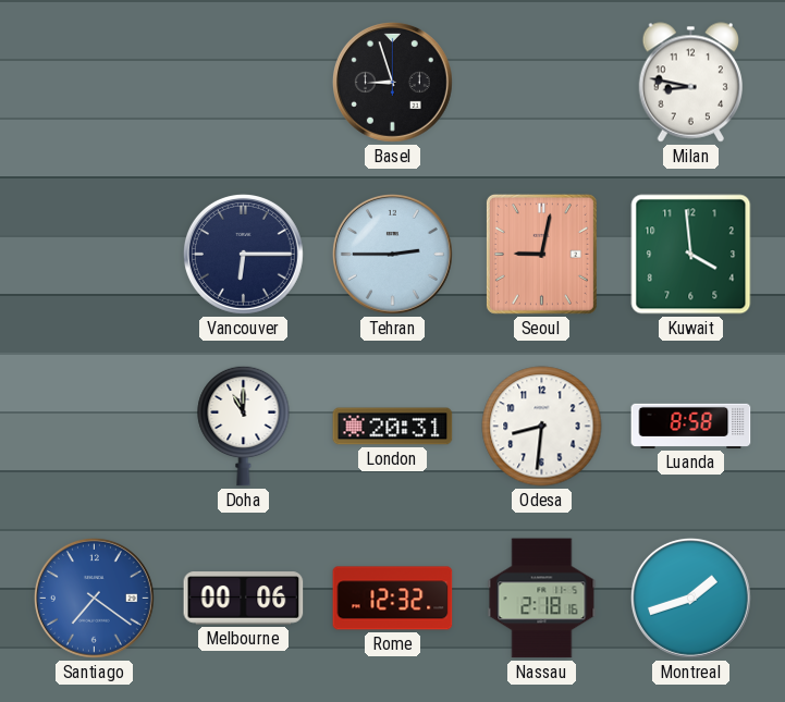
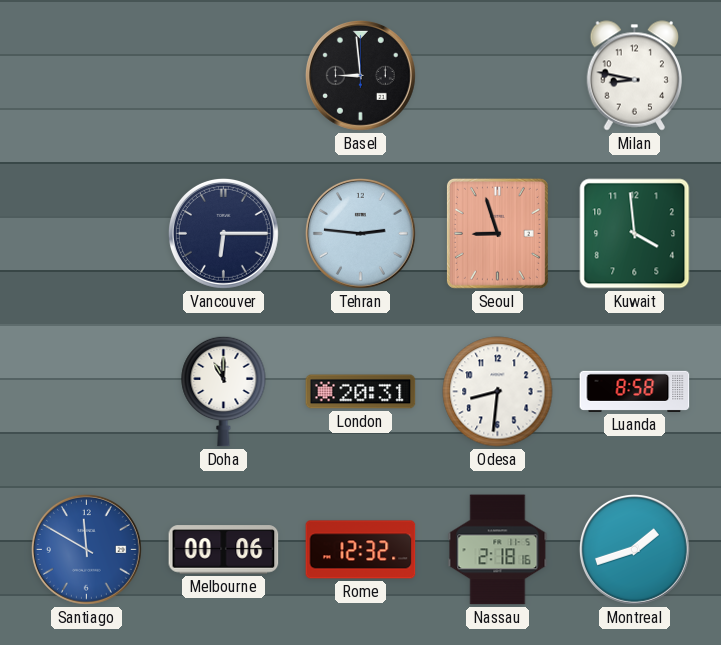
Basel: 8:57 -> 8:59
Tehran: 2:45 -> 2:46
Seoul: 9:02 -> 8:57
Santiago: 7:21 -> 11:50
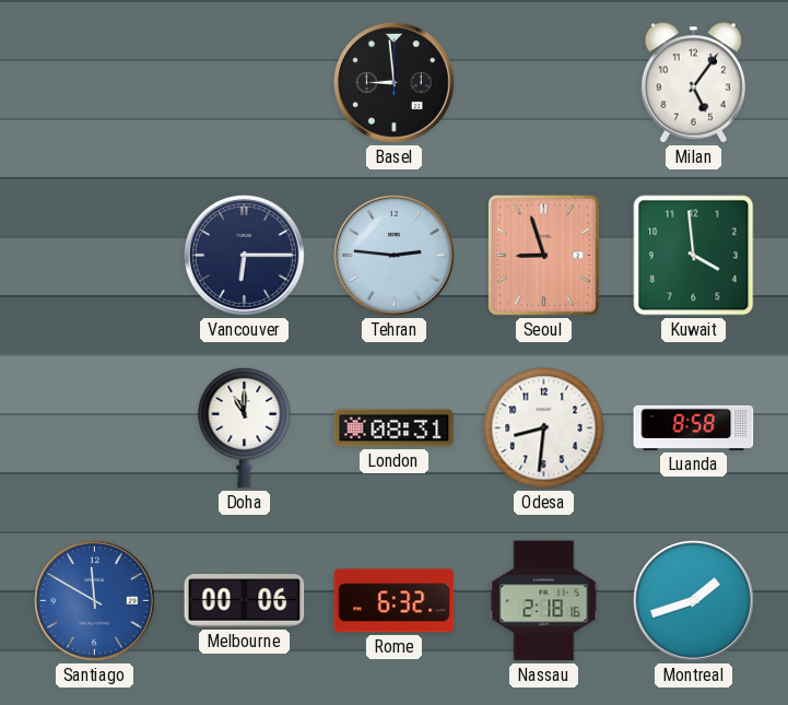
Milan: 8:47 -> 5:06
London: 20:31 -> 08:31
Rome: 12:32 -> 6:32
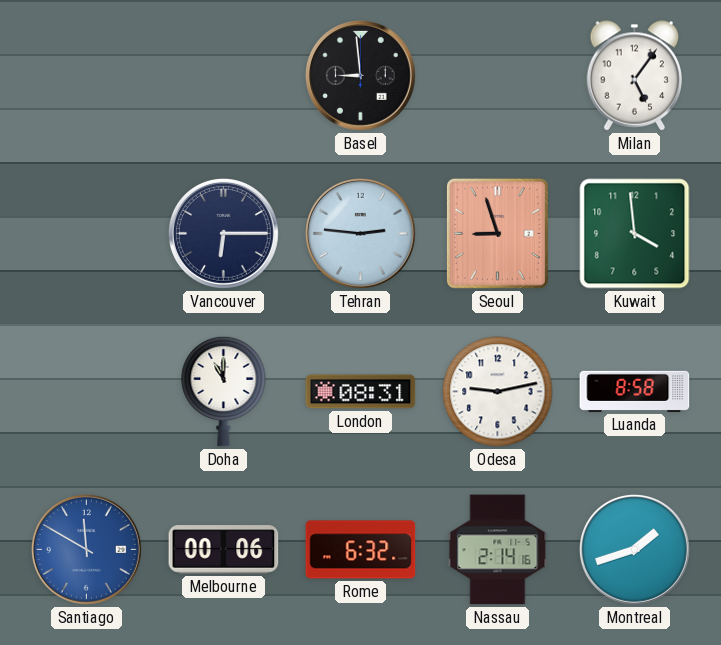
Odesa: 8:31 -> 9:13
Nassau: 2:18 -> 2:14
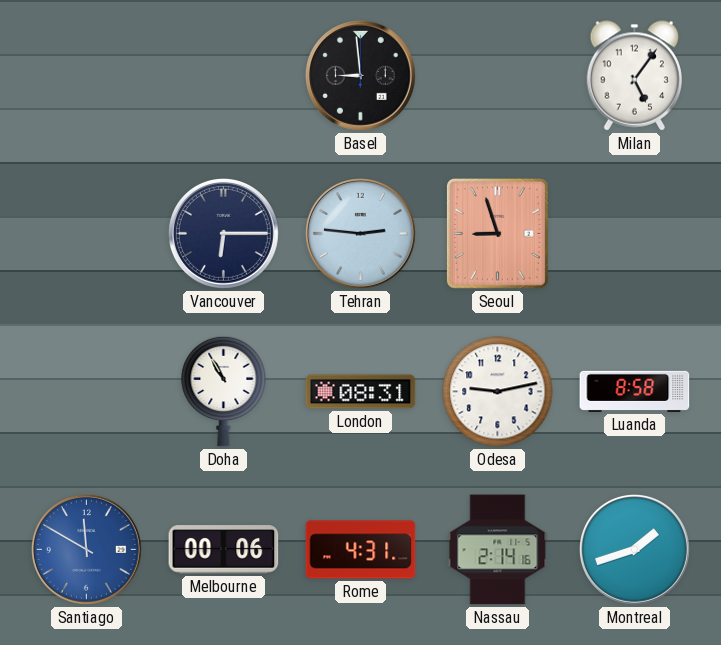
Kuwait: 3:59 -> none
Doha: 11:00 -> 10:55
Rome: 6:32 -> 4:31
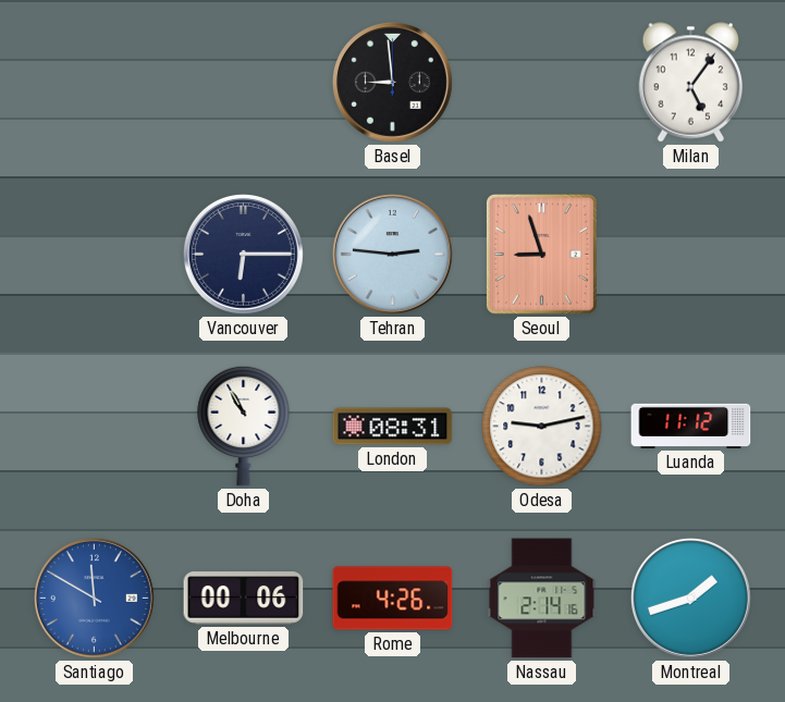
Luanda: 8:58 -> 11:12
Rome: 4:31 -> 4:26
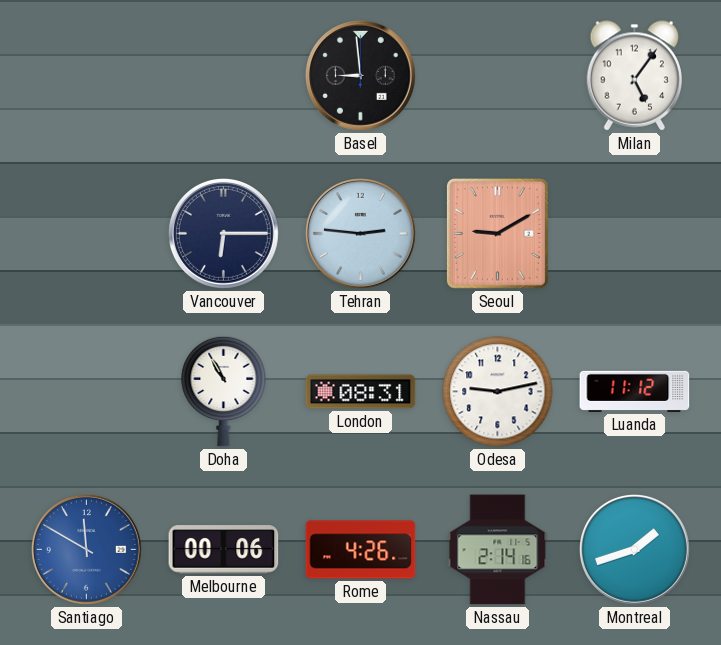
Seoul: 8:57 -> 9:10
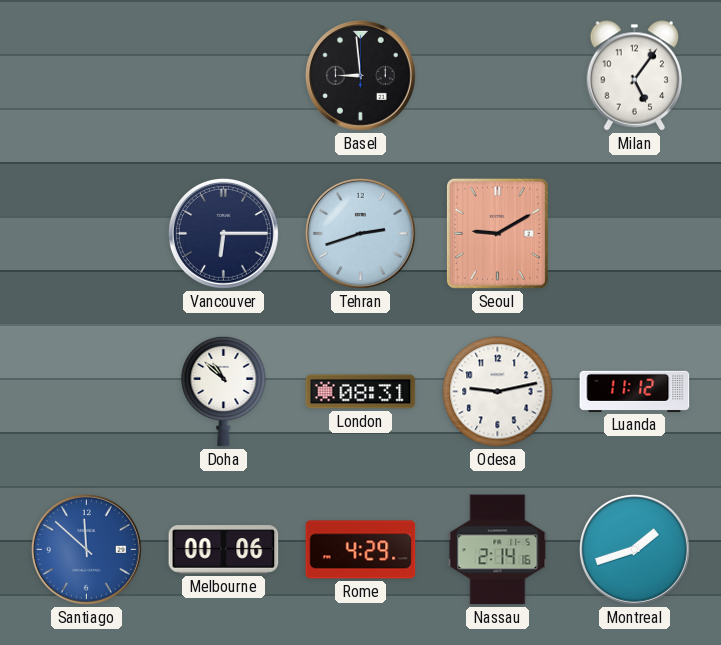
Tehran: 2:46 -> 2:42
Doha: 10:55 -> 10:52
Santiago: 11:50 -> 11:52
Rome: 4:26 -> 4:29
